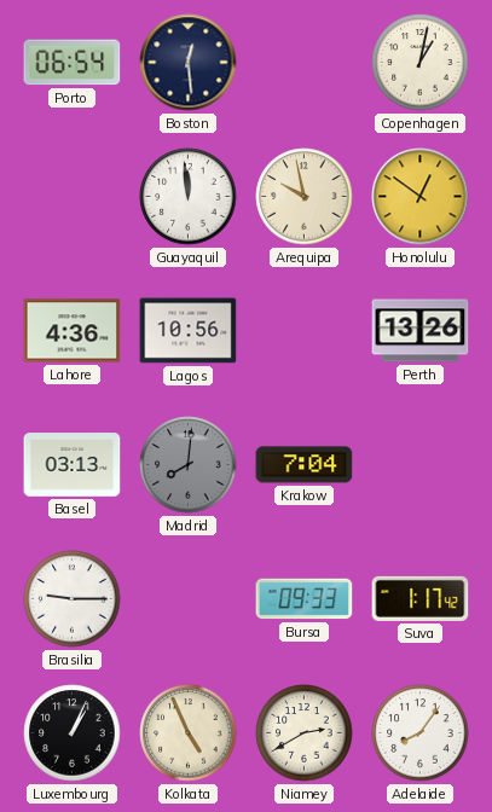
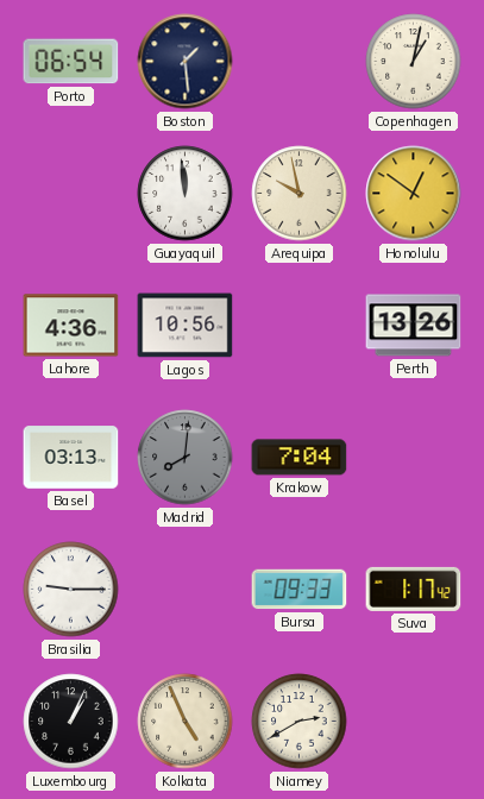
Boston: 12:29 -> 1:29
Adelaide: 8:06 -> none
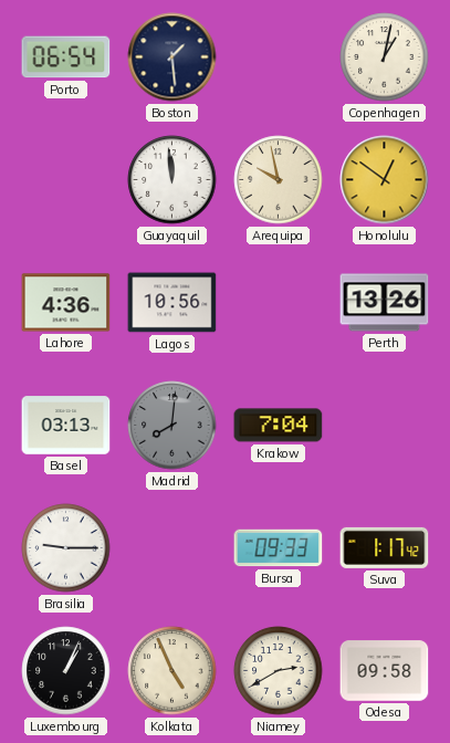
Odesa: none -> 09:58
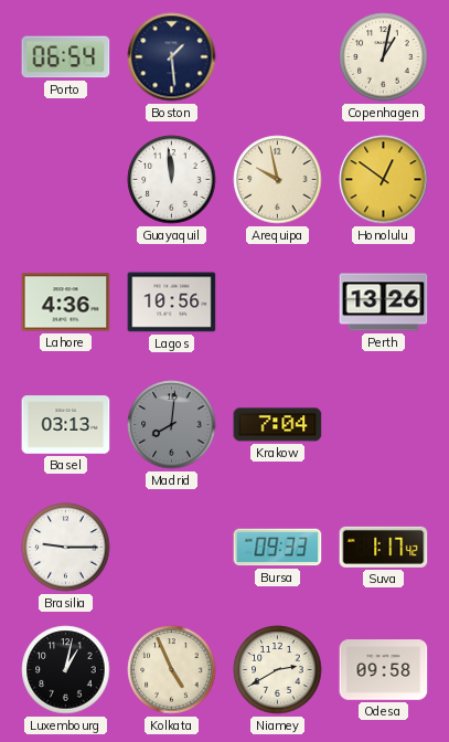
Luxembourg: 1:04 -> 1:02
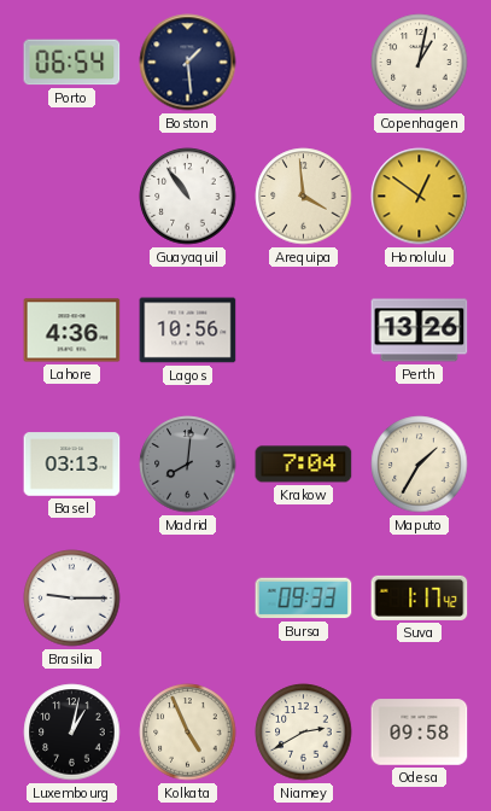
Guayaquil: 11:59 -> 10:54
Arequipa: 9:58 -> 3:59
Maputo: none -> 1:35
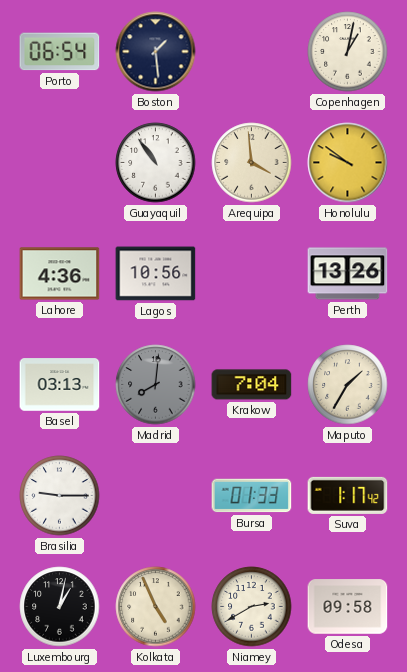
Honolulu: 12:51 -> 9:51
Bursa: 09:33 -> 01:33
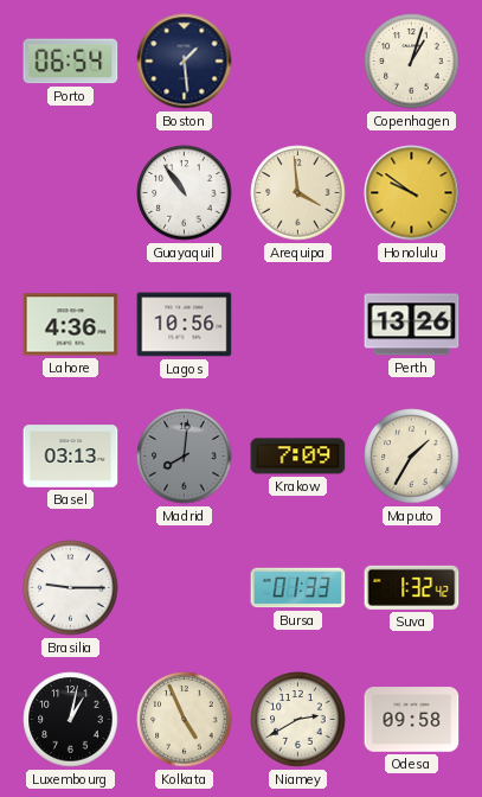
Copenhagen: 1:02 -> 1:03
Krakow: 7:04 -> 7:09
Suva: 1:17 -> 1:32
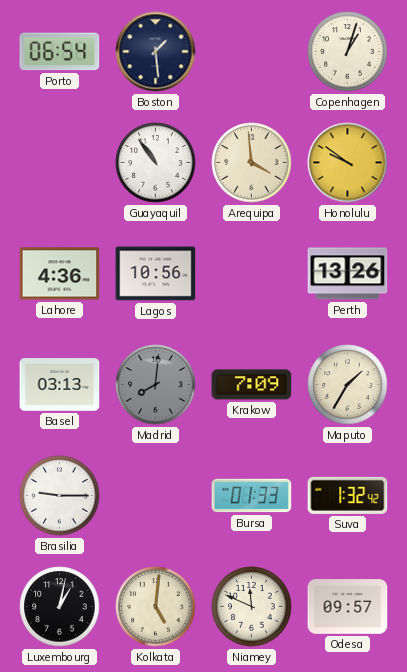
Kolkata: 4:56 -> 5:01
Niamey: 2:40 -> 11:49
Odesa: 09:58 -> 09:57
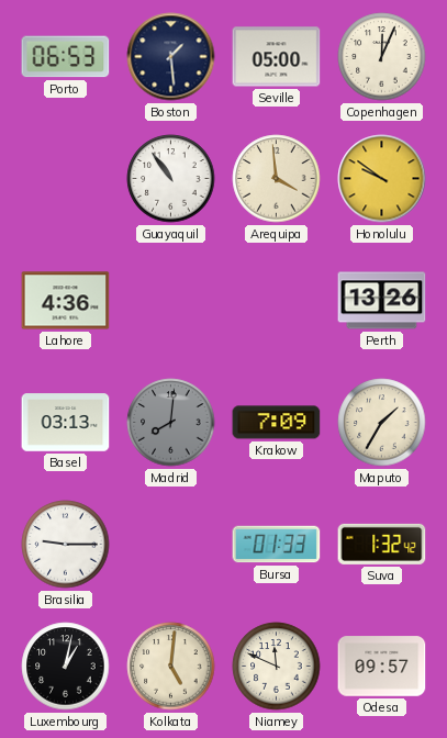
Porto: 06:54 -> 06:53
Seville: none -> 05:00
Copenhagen: 1:03 -> 12:04
Lagos: 10:56 -> none
